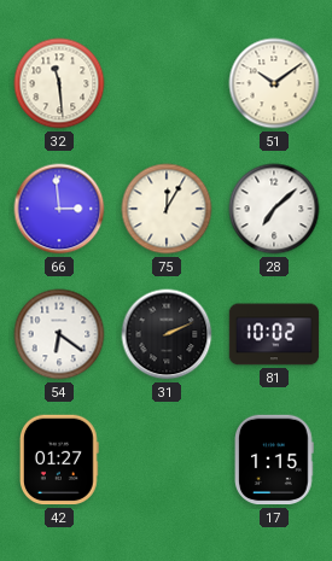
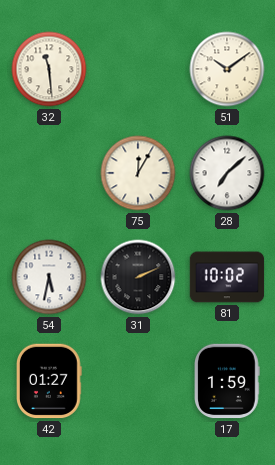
66: 2:59 -> none
54: 6:21 -> 5:32
17: 1:15 -> 1:59
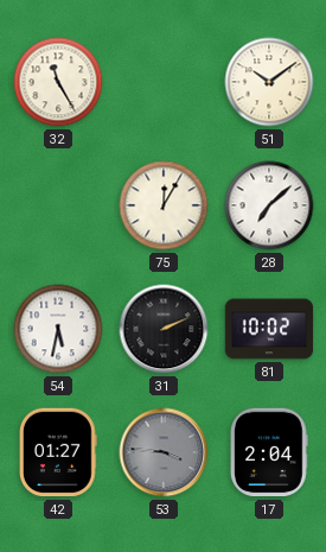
32: 11:29 -> 11:25
53: none -> 3:46
17: 1:59 -> 2:04
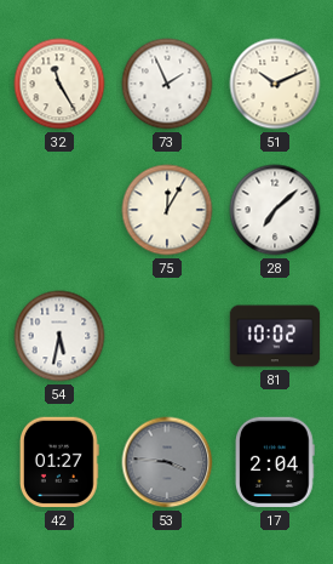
73: none -> 1:56
51: 10:09 -> 10:11
31: 2:11 -> none
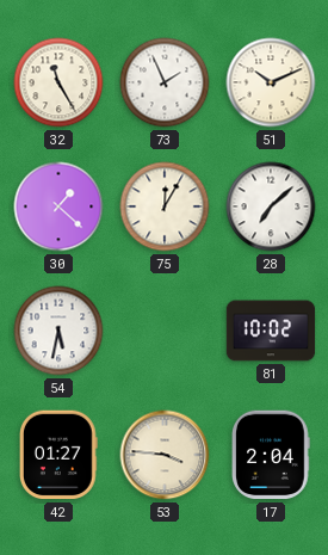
30: none -> 1:22
53 dial: grey -> cream
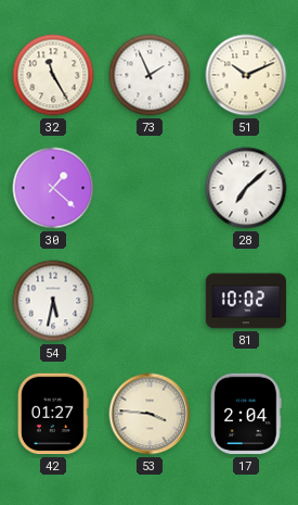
75: 12:05 -> none
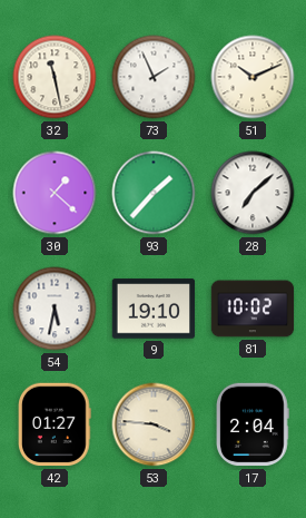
32: 11:25 -> 11:28
93: none -> 1:37
9: none -> 19:10
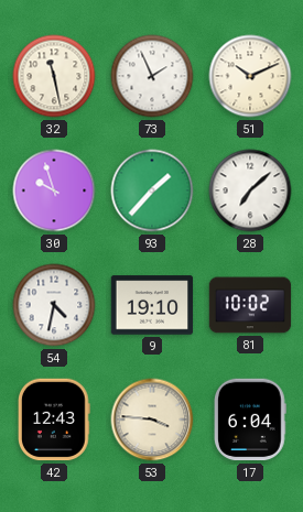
30: 1:22 -> 9:57
54: 5:32 -> 4:32
42: 01:27 -> 12:43
17: 2:04 -> 6:04
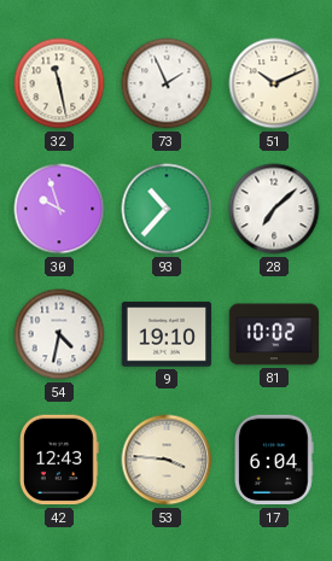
93: 1:37 -> 10:37
